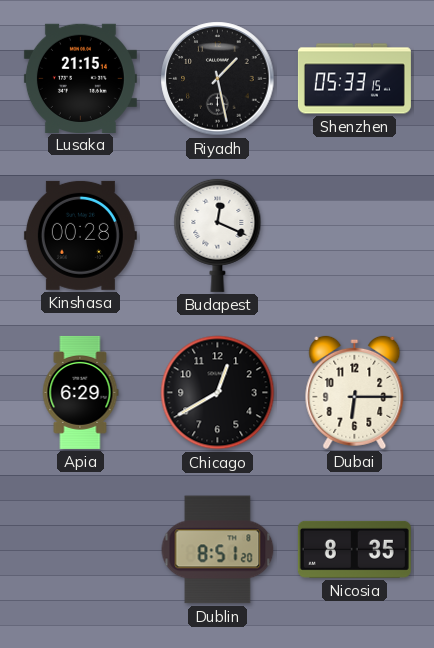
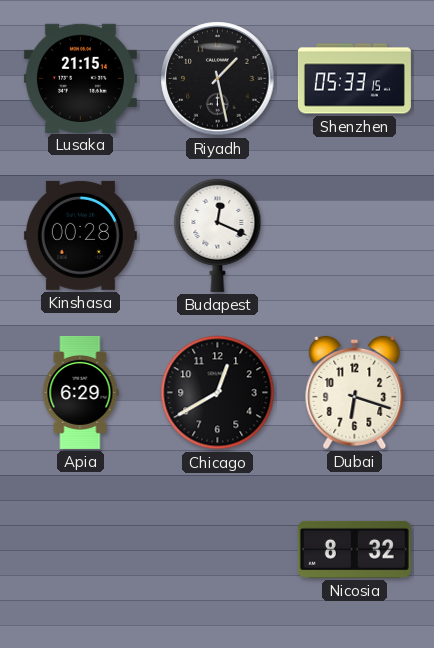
Dubai: 6:15 -> 6:18
Dublin: 8:51 -> none
Nicosia: 8:35 -> 8:32
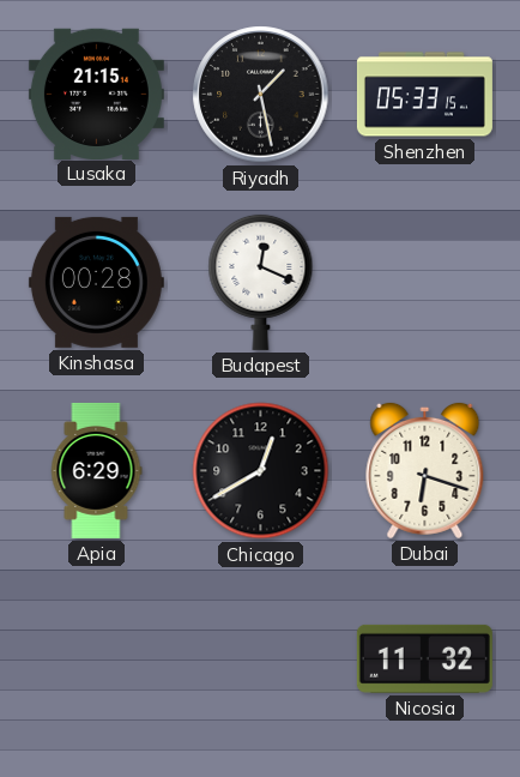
Nicosia: 8:32 -> 11:32
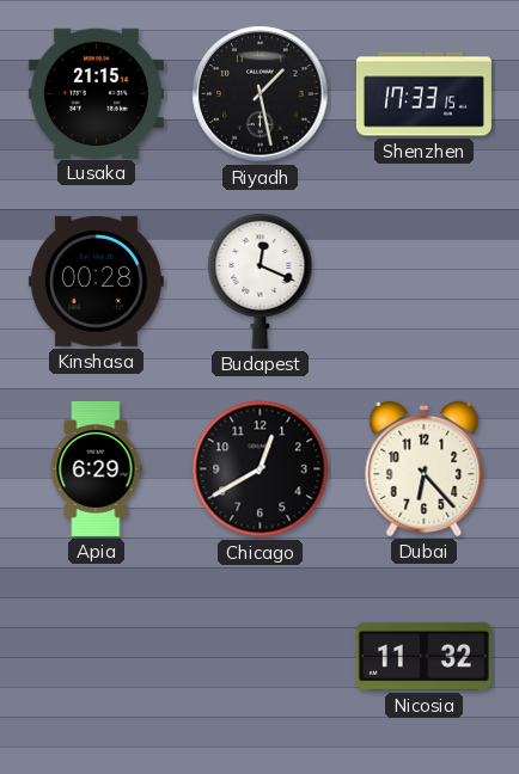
Shenzhen: 05:33 -> 17:33
Dubai: 6:18 -> 6:23
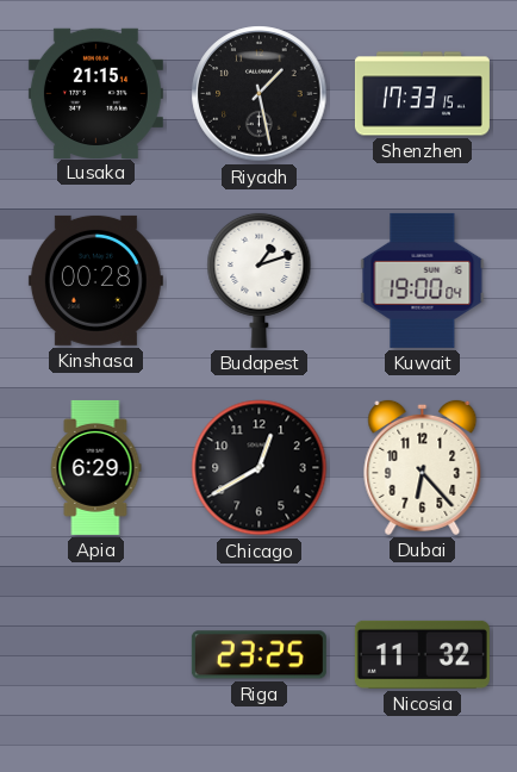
Budapest: 12:19 -> 1:12
Kuwait: none -> 19:00
Riga: none -> 23:25
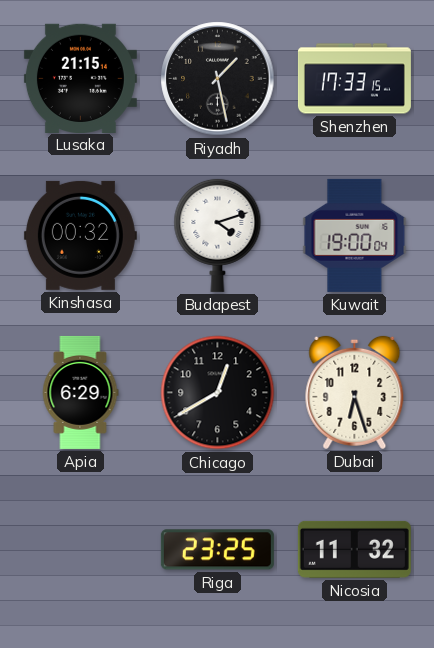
Kinshasa: 00:28 -> 00:32
Budapest: 1:12 -> 4:12
Dubai: 6:23 -> 6:27
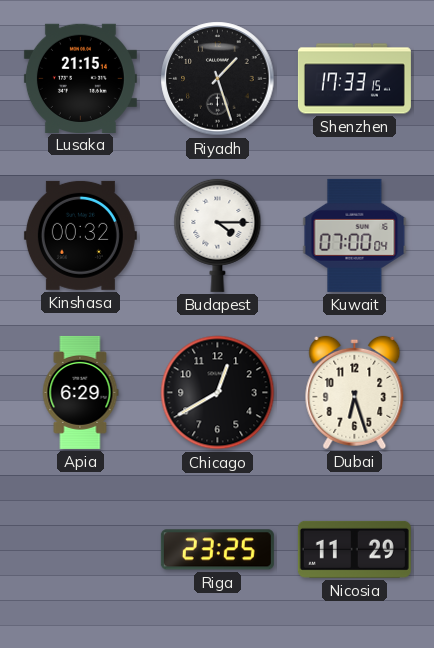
Riyadh: 1:28 -> 1:27
Budapest: 4:12 -> 4:15
Kuwait: 19:00 -> 07:00
Nicosia: 11:32 -> 11:29
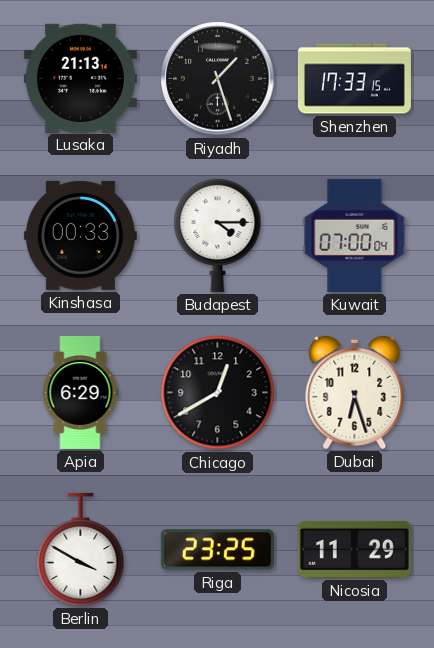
Lusaka: 21:15 -> 21:13
Kinshasa: 00:32 -> 00:33
Berlin: none -> 3:50
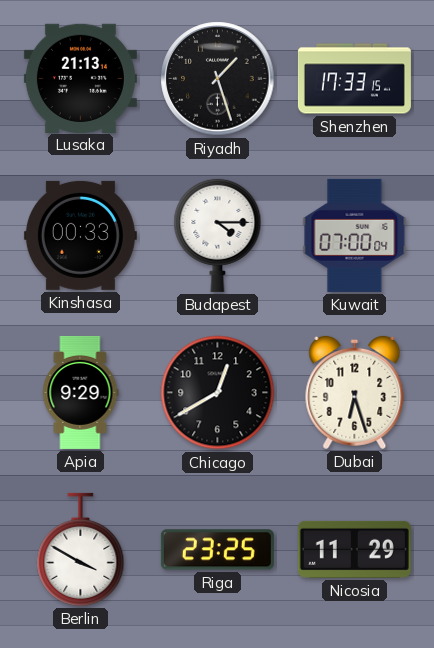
Apia: 6:29 -> 9:29
